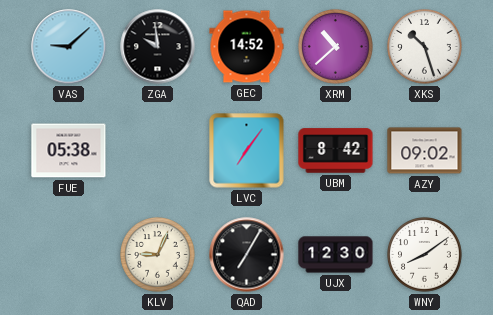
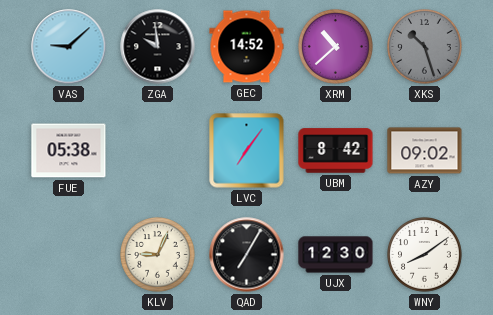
XKS dial: white -> grey
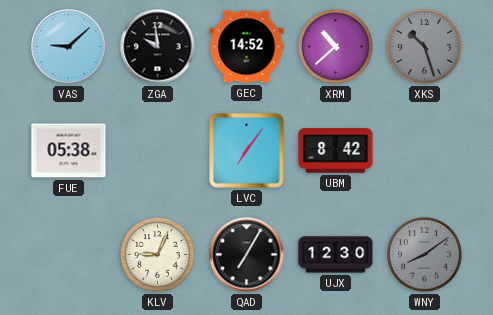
AZY: 09:02 -> none
WNY dial: white -> grey
